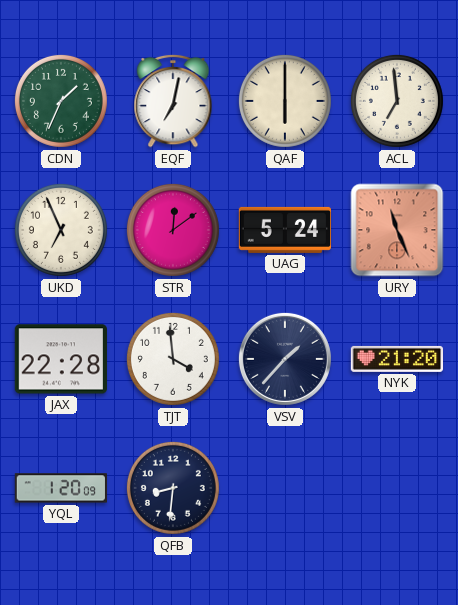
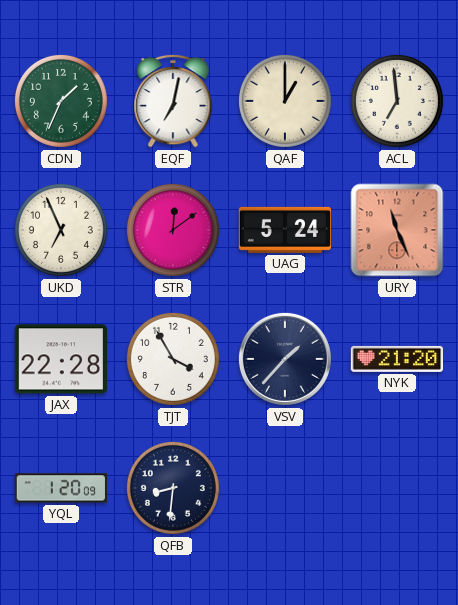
QAF: 6:00 -> 1:00
TJT: 3:59 -> 3:55
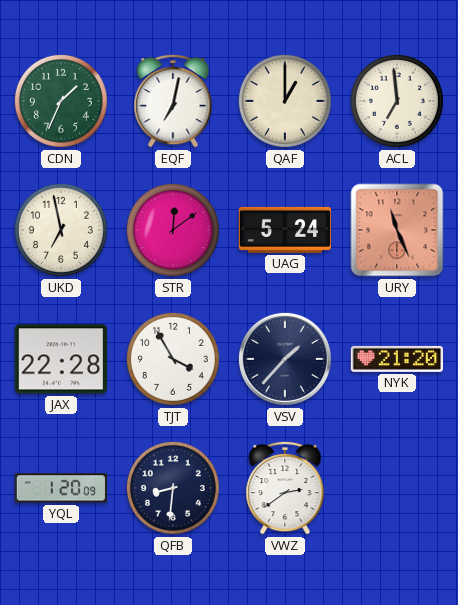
UKD: 6:56 -> 6:58
VWZ: none -> 2:39
